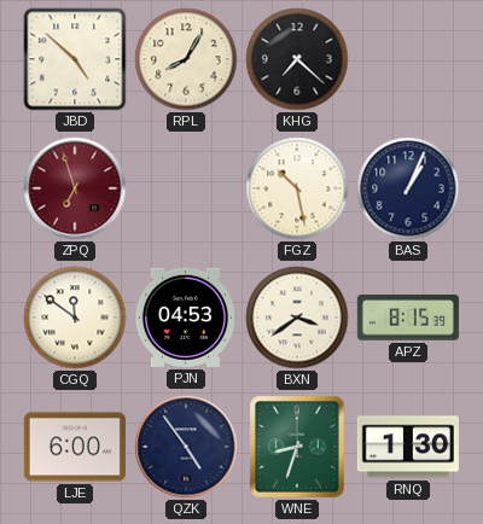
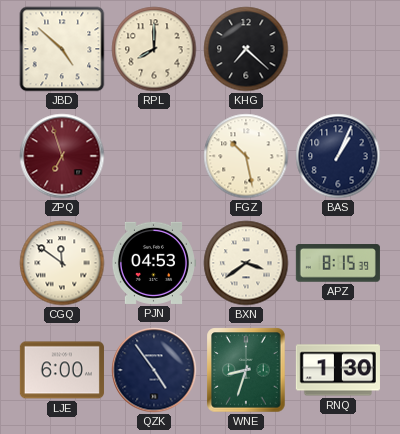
RPL: 8:05 -> 8:00
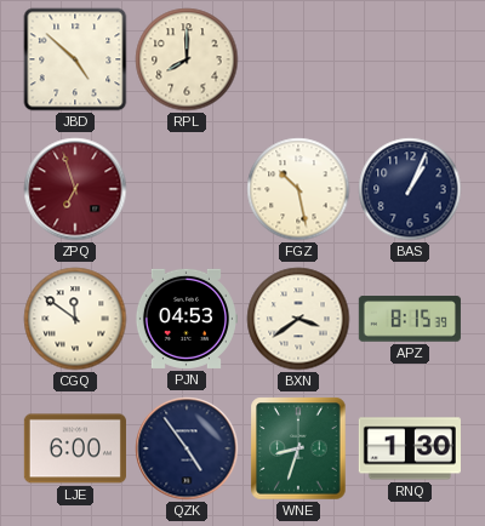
KHG: 7:22 -> none
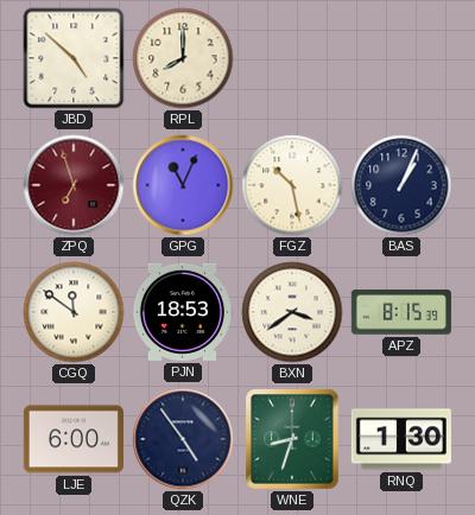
GPG: none -> 11:04
PJN: 04:53 -> 18:53
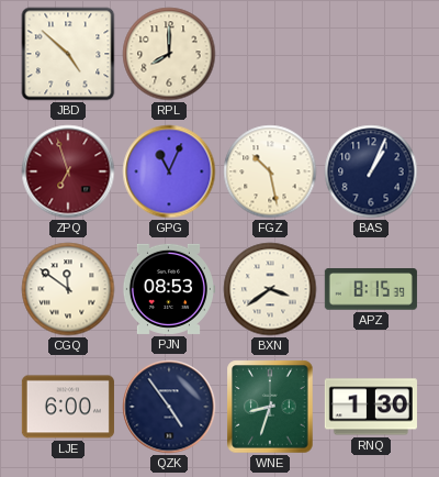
PJN: 18:53 -> 08:53
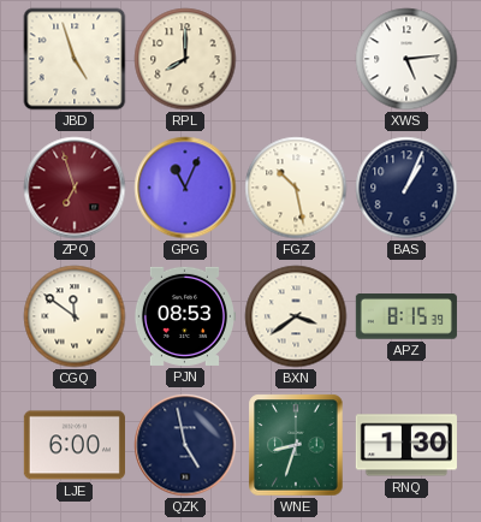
JBD: 4:52 -> 4:57
XWS: none -> 5:14
QZK: 4:54 -> 4:58
